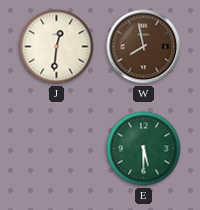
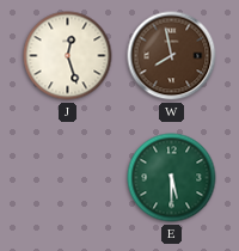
J: 12:31 -> 12:27
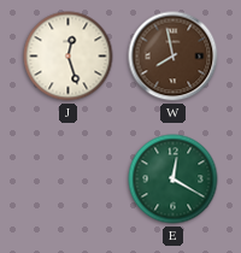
E: 5:30 -> 12:20
